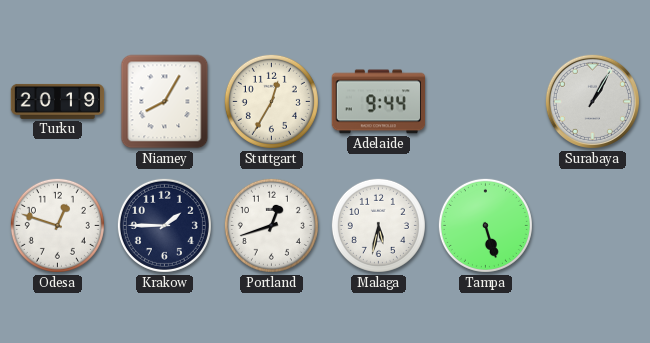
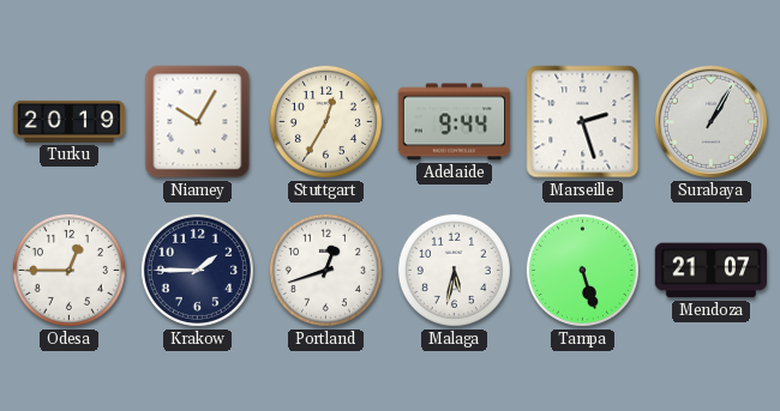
Niamey: 8:05 -> 10:05
Marseille: none -> 2:27
Odesa: 12:48 -> 12:45
Mendoza: none -> 21:07
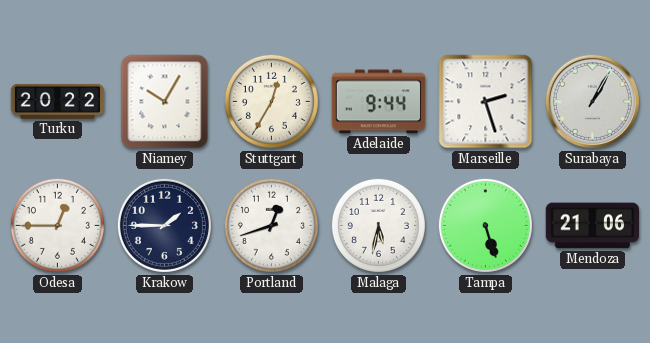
Turku: 20:19 -> 20:22
Mendoza: 21:07 -> 21:06
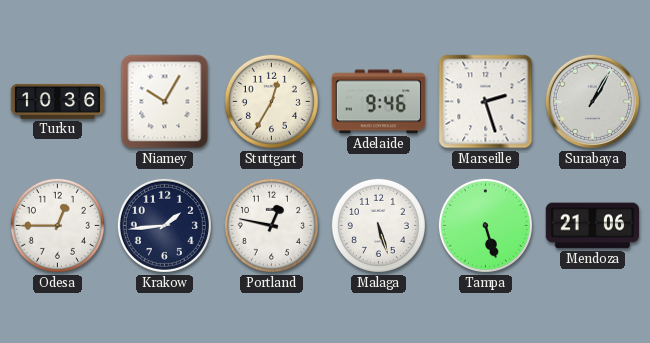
Turku: 20:22 -> 10:36
Adelaide: 9:44 -> 9:46
Krakow: 1:45 -> 1:44
Portland: 12:42 -> 12:47
Malaga: 5:32 -> 5:27
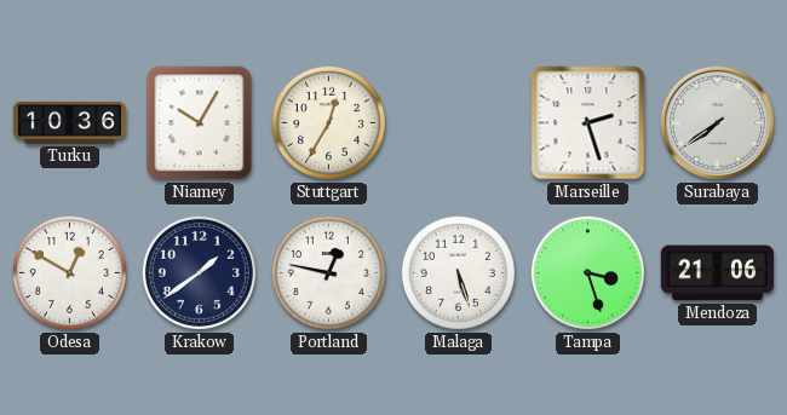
Adelaide: 9:46 -> none
Surabaya: 1:05 -> 7:39
Odesa: 12:45 -> 12:50
Krakow: 1:44 -> 1:39
Tampa: 5:27 -> 3:27
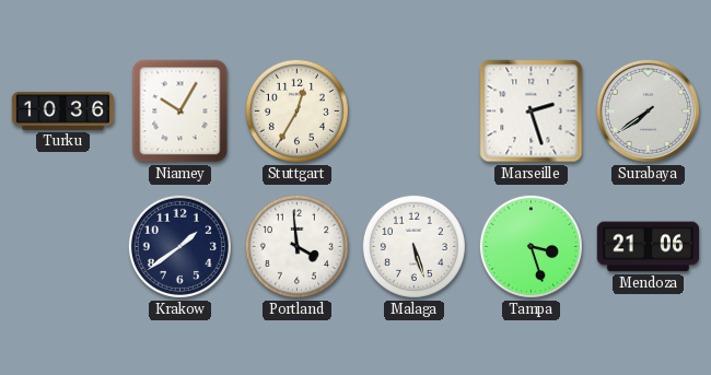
Odesa: 12:50 -> none
Portland: 12:47 -> 3:59
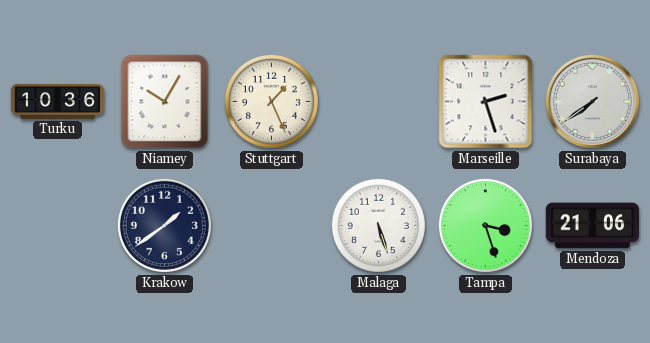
Stuttgart: 12:35 -> 1:26
Portland: 3:59 -> none
